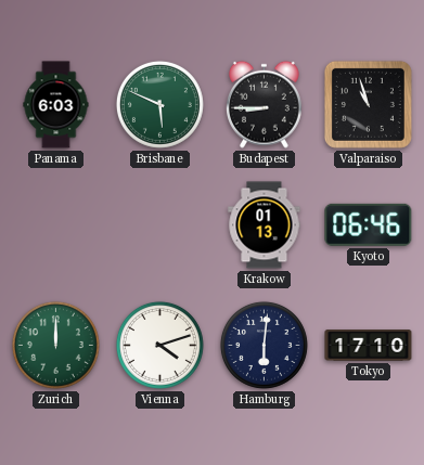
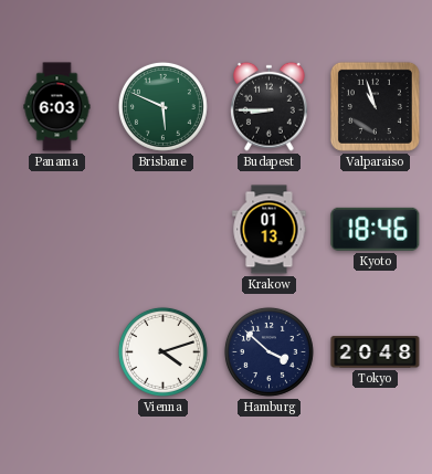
Kyoto: 06:46 -> 18:46
Zurich: 12:00 -> none
Hamburg: 6:01 -> 3:52
Tokyo: 17:10 -> 20:48
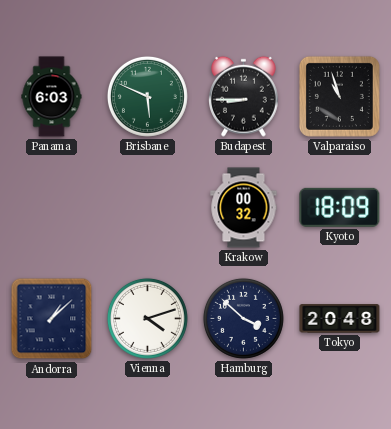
Krakow: 01:13 -> 00:32
Kyoto: 18:46 -> 18:09
Andorra: none -> 1:08
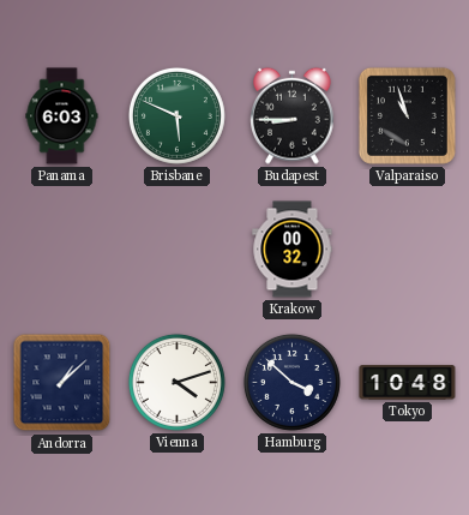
Kyoto: 18:09 -> none
Tokyo: 20:48 -> 10:48
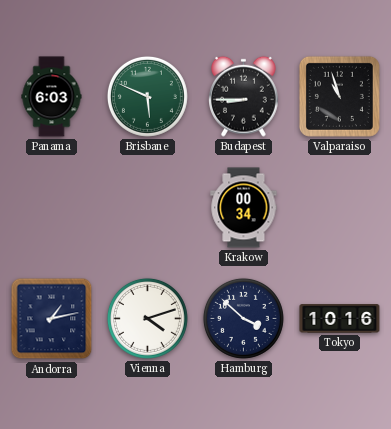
Krakow: 00:32 -> 00:34
Andorra: 1:08 -> 1:13
Tokyo: 10:48 -> 10:16
